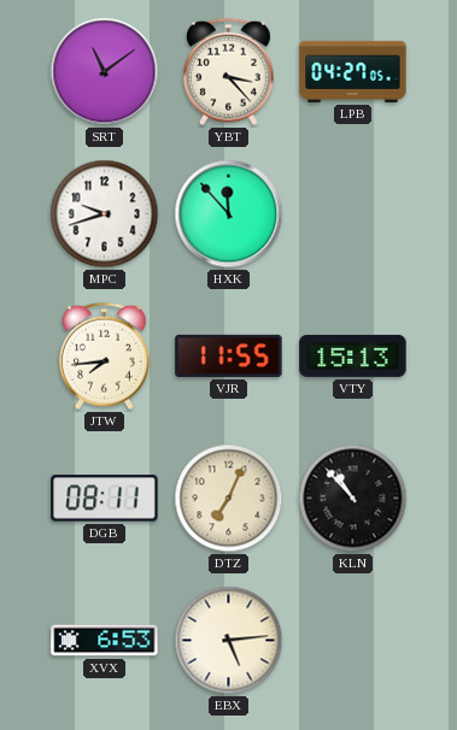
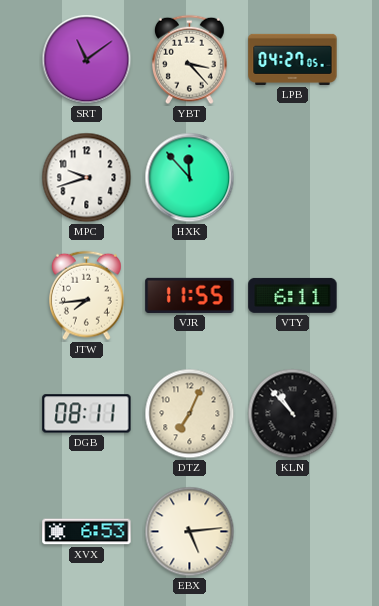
VTY: 15:13 -> 6:11
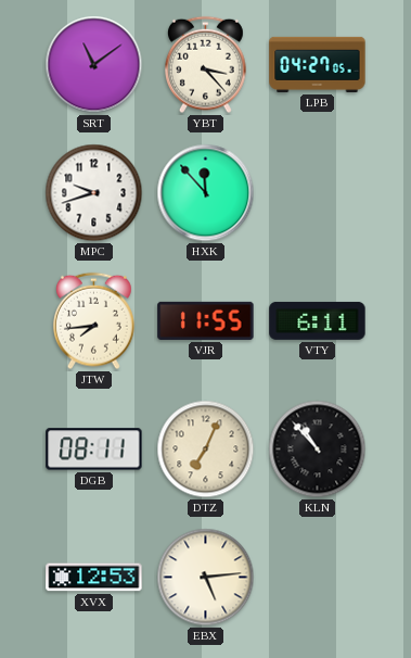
XVX: 6:53 -> 12:53
